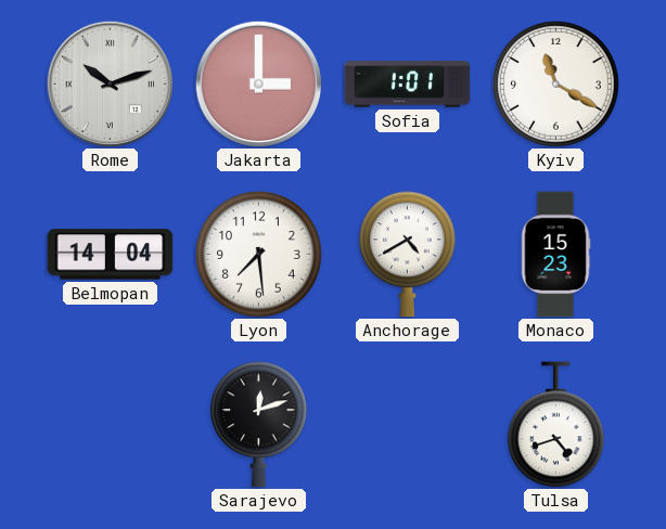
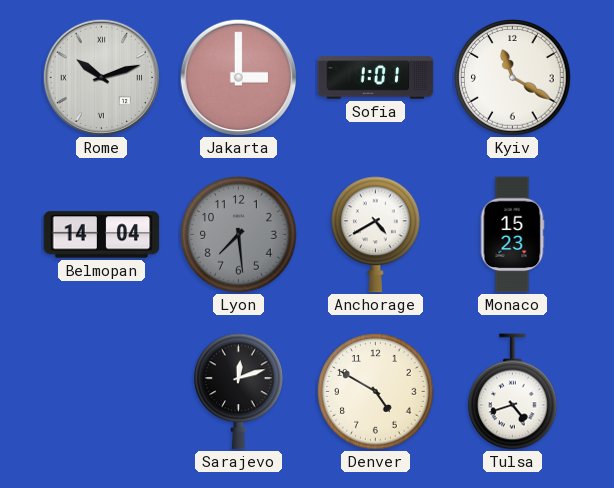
Lyon dial: white -> grey
Denver: none -> 4:50
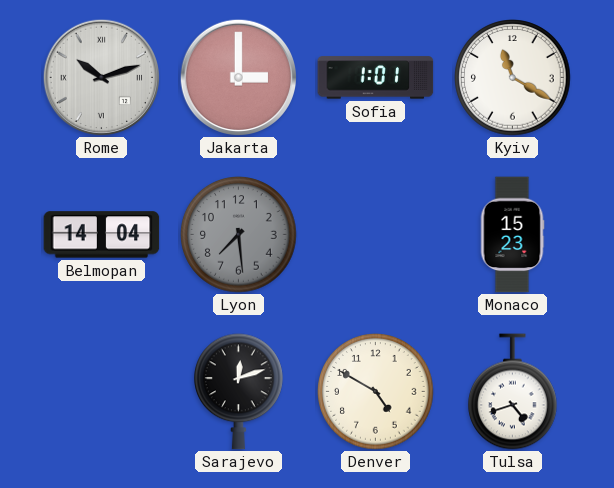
Anchorage: 4:40 -> none
